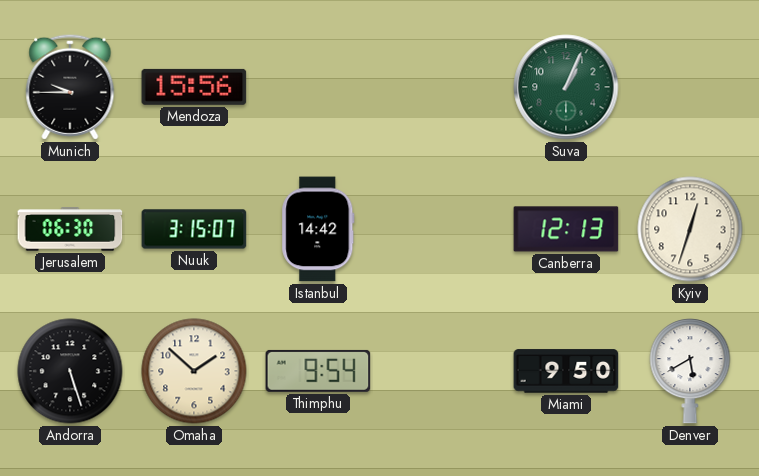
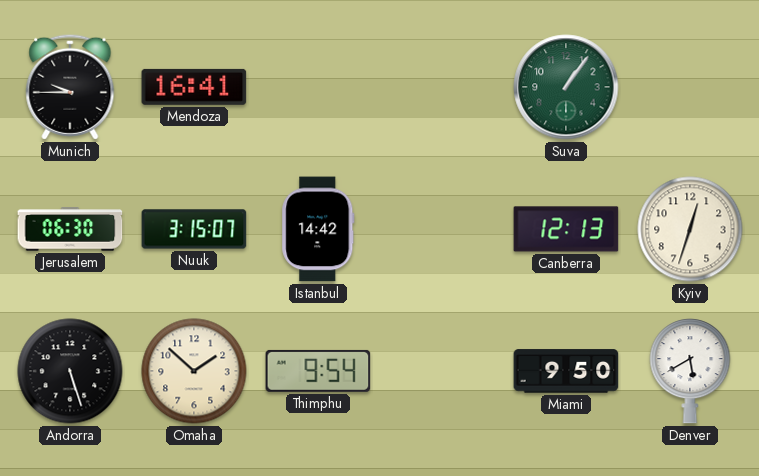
Mendoza: 15:56 -> 16:41
Suva: 1:04 -> 1:06
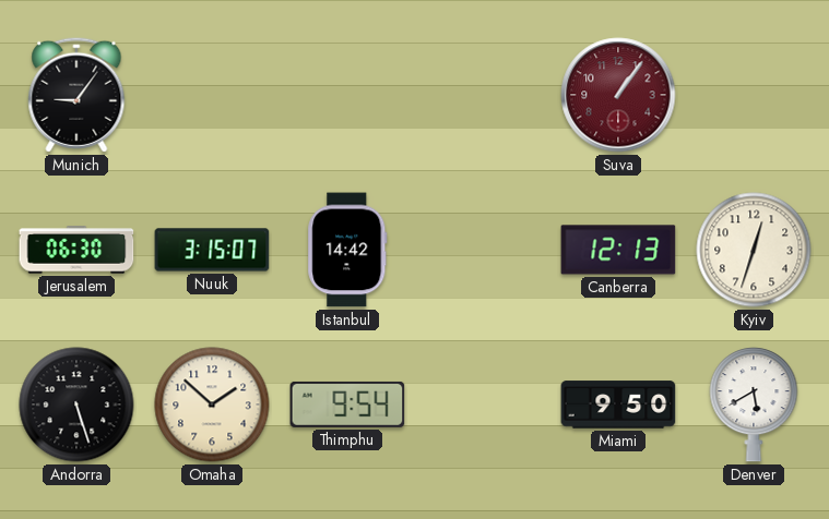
Munich: 9:45 -> 9:06
Mendoza: 16:41 -> none
Suva dial: green -> burgundy
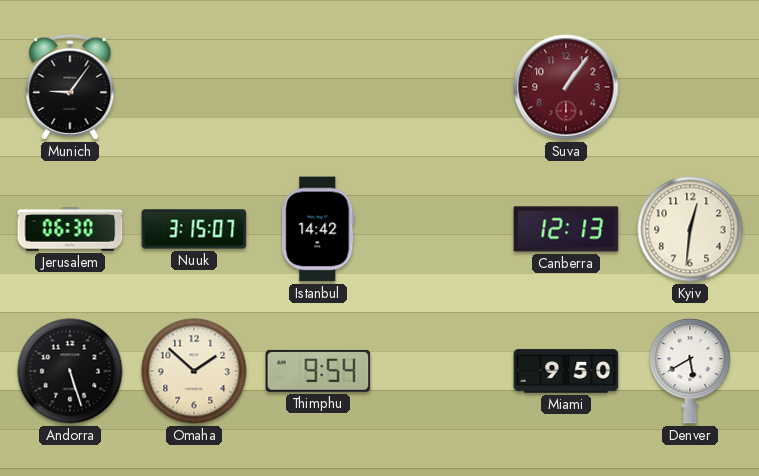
Kyiv: 12:33 -> 12:31
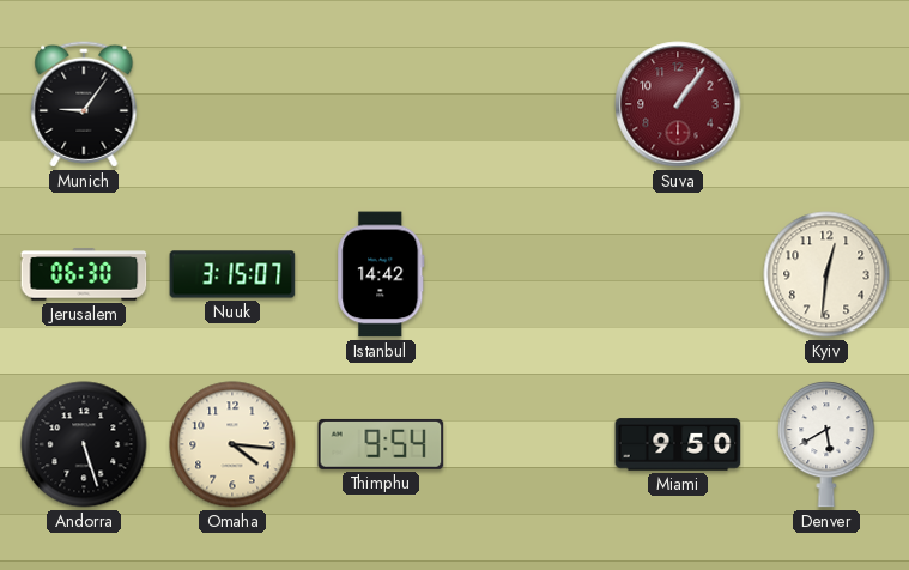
Canberra: 12:13 -> none
Omaha: 1:52 -> 4:16
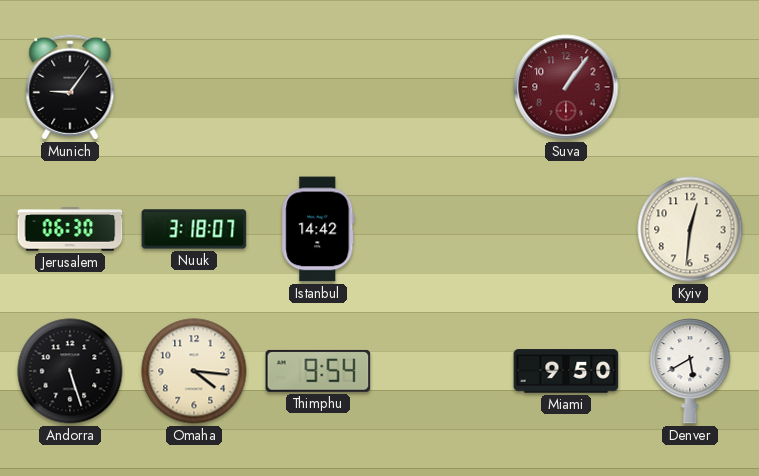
Nuuk: 3:15 -> 3:18
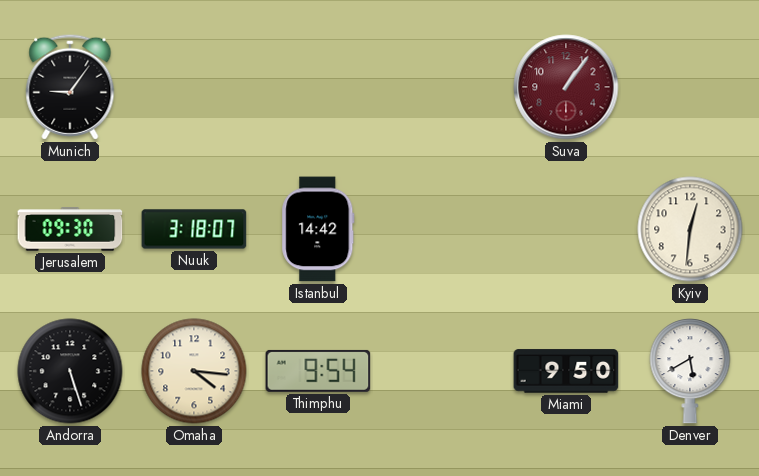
Jerusalem: 06:30 -> 09:30
